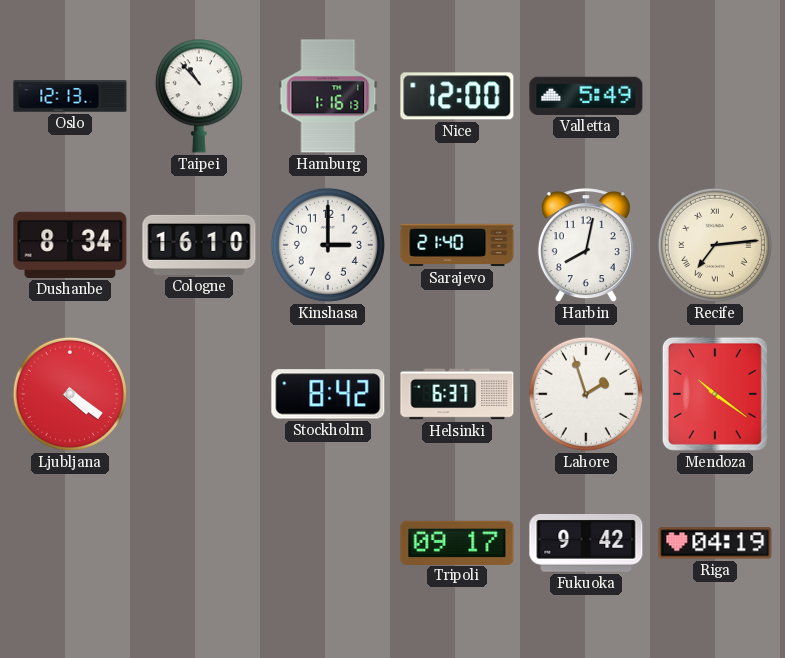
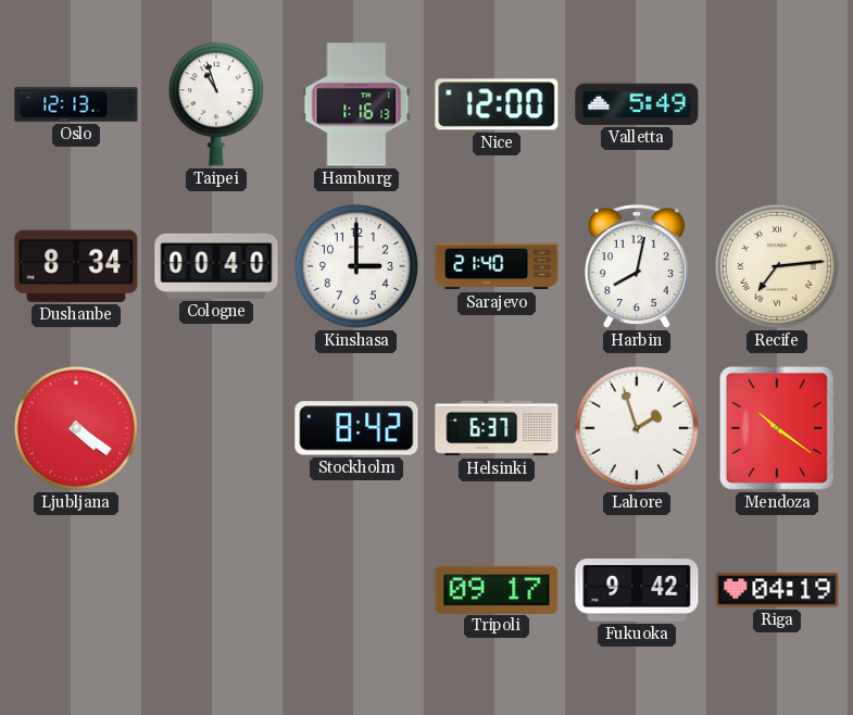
Taipei: 10:53 -> 10:57
Cologne: 16:10 -> 00:40
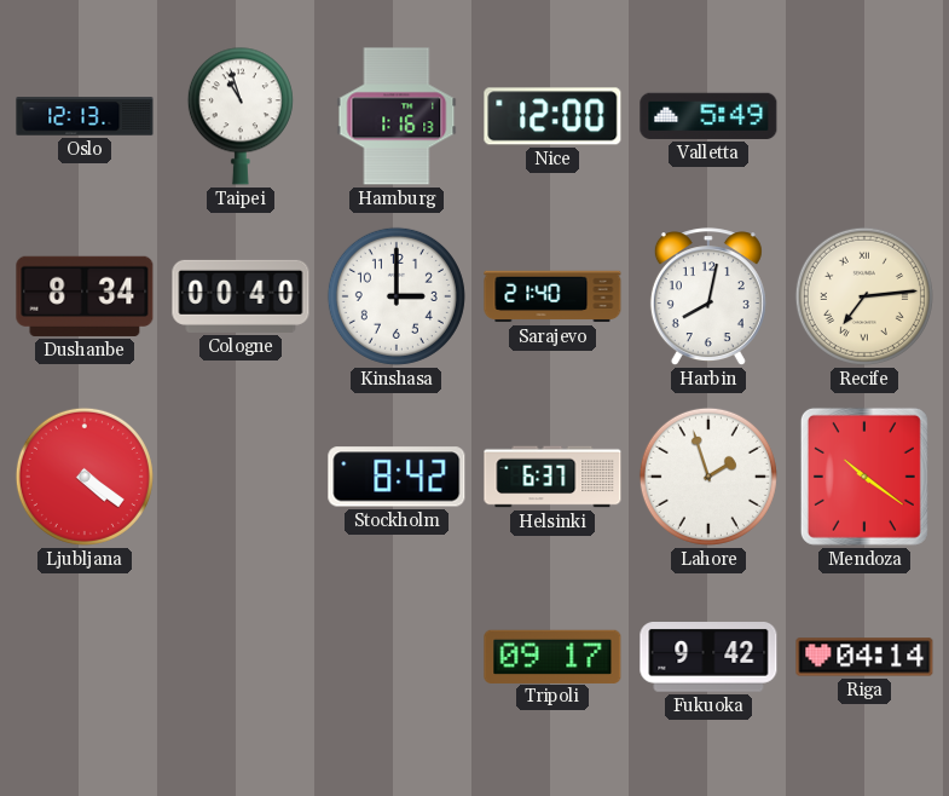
Riga: 04:19 -> 04:14
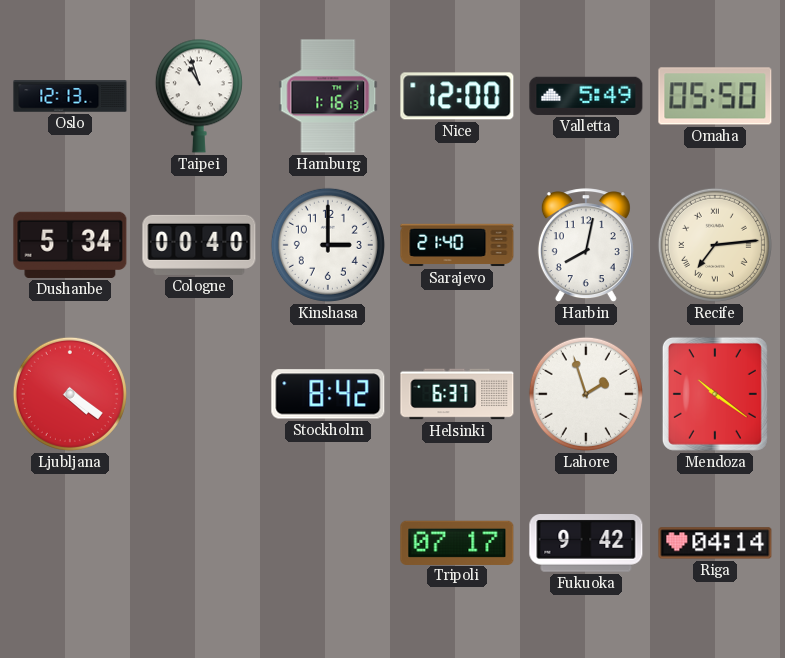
Omaha: none -> 05:50
Dushanbe: 8:34 -> 5:34
Tripoli: 09:17 -> 07:17
